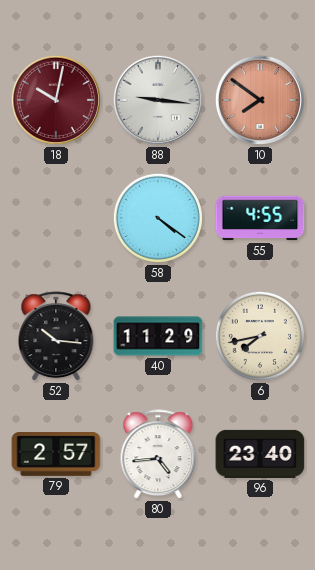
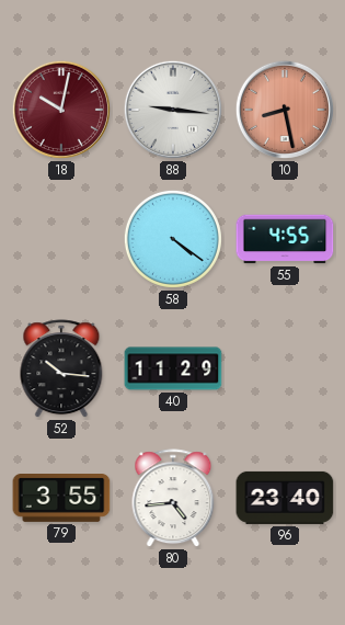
10: 7:51 -> 8:28
6: 7:43 -> none
79: 2:57 -> 3:55
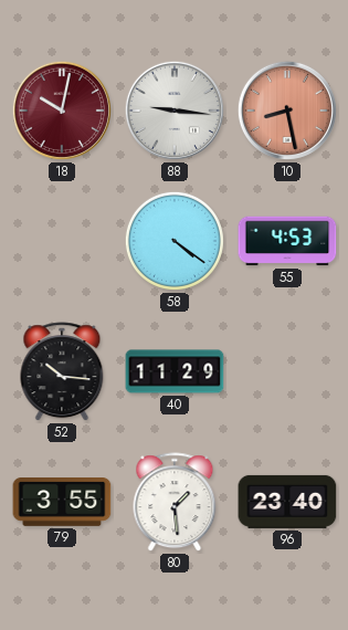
55: 4:55 -> 4:53
80: 4:44 -> 1:29
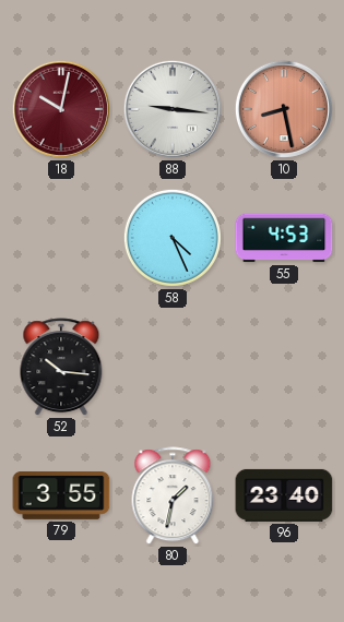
58: 4:21 -> 4:26
40: 11:29 -> none
80: 1:29 -> 1:32
